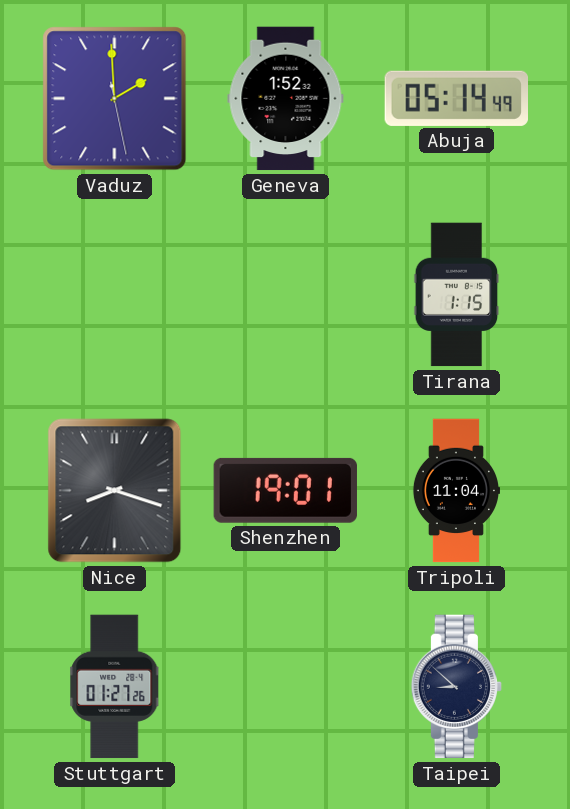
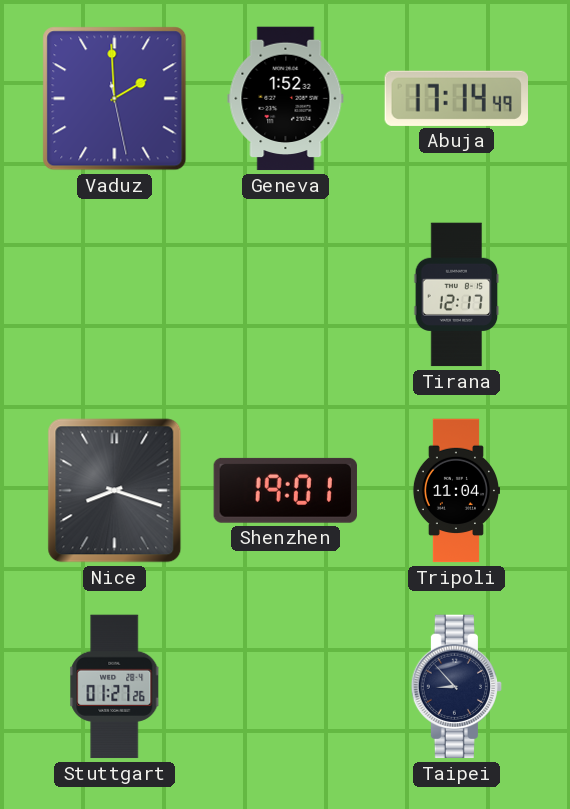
Abuja: 05:14 -> 17:14
Tirana: 1:15 -> 12:17
Taipei: 8:52 -> 8:53
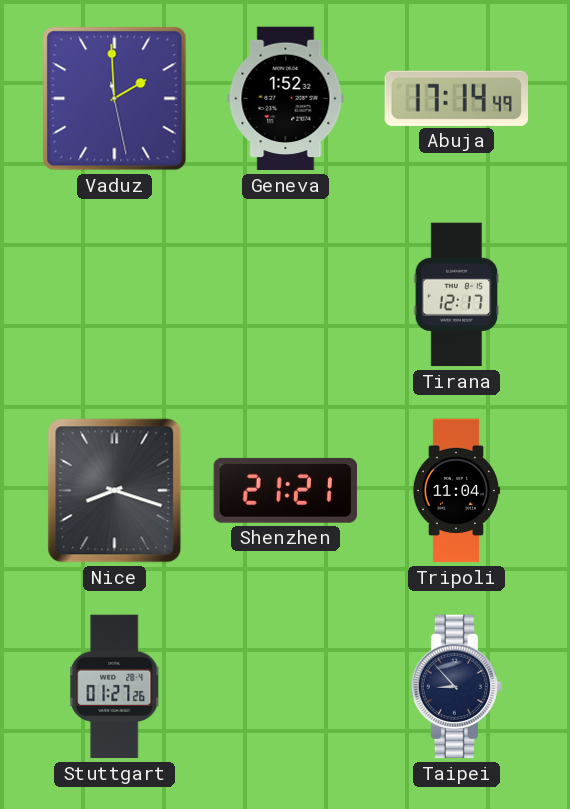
Shenzhen: 19:01 -> 21:21
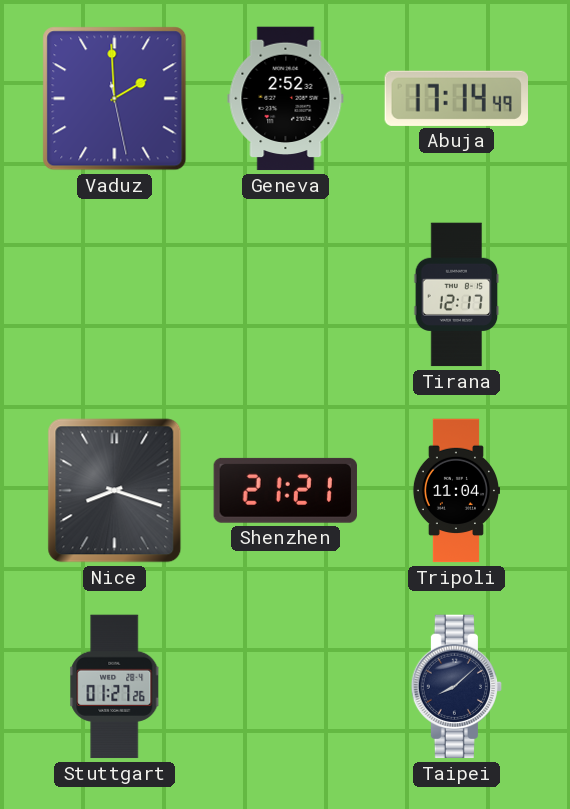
Geneva: 1:52 -> 2:52
Taipei: 8:53 -> 8:08
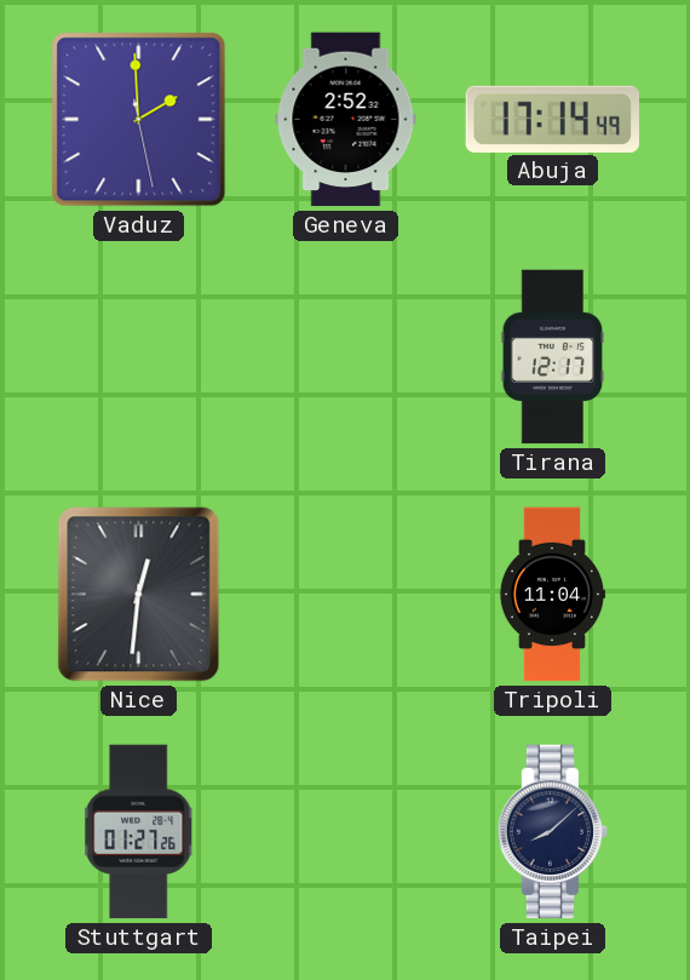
Nice: 8:18 -> 12:31
Shenzhen: 21:21 -> none
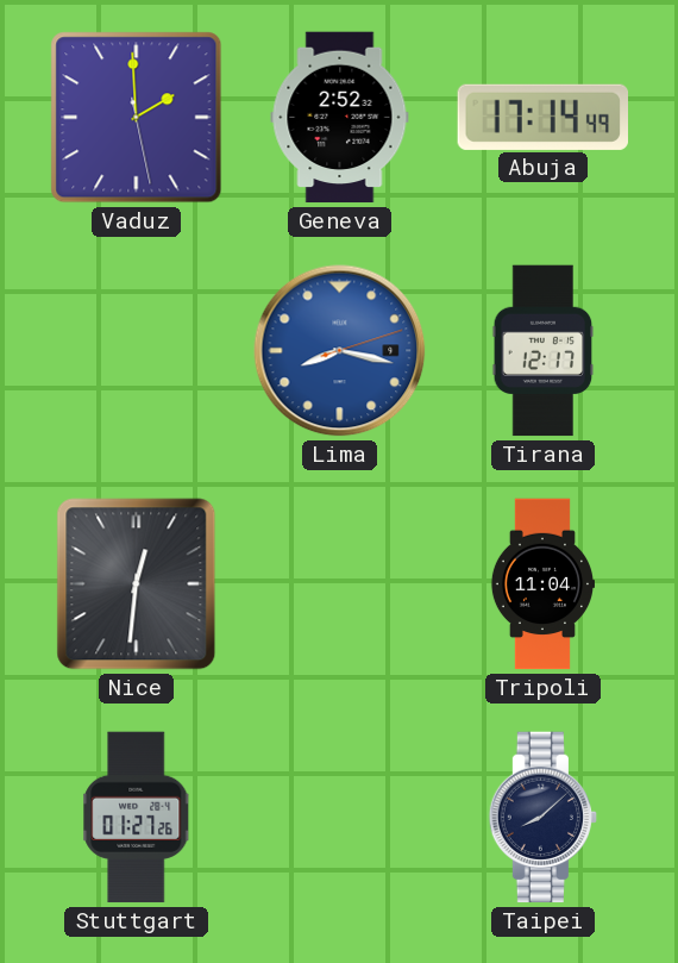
Lima: none -> 8:17
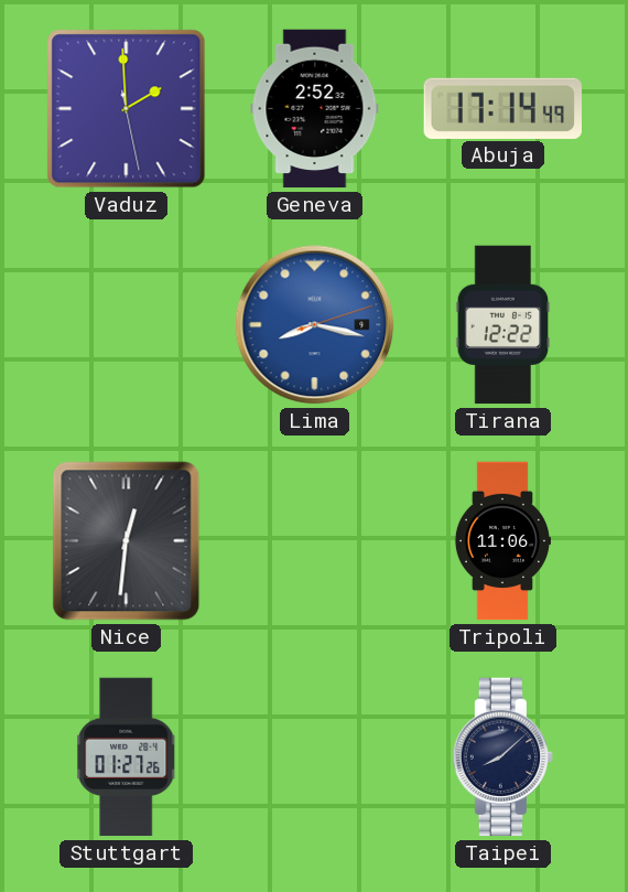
Tirana: 12:17 -> 12:22
Tripoli: 11:04 -> 11:06
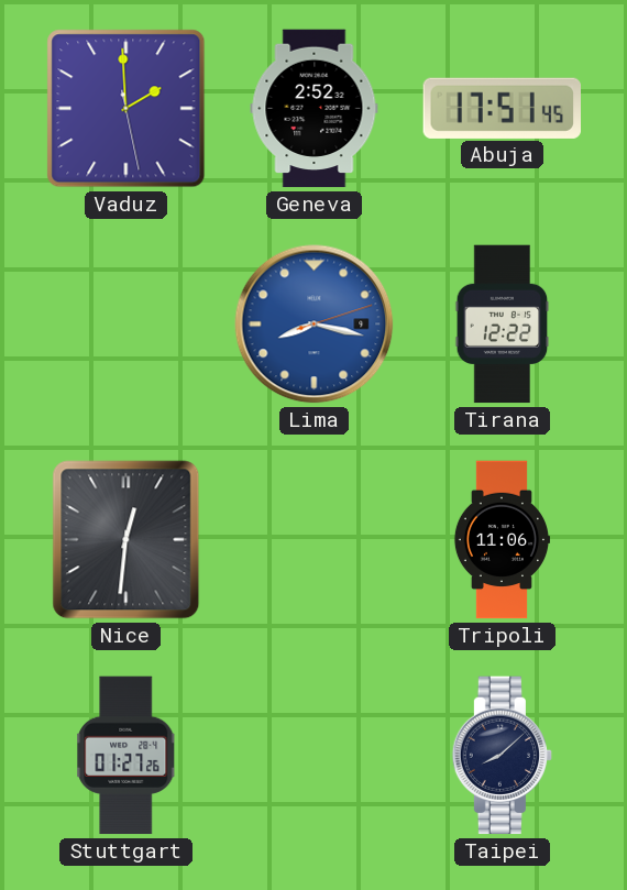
Abuja: 17:14 -> 17:51
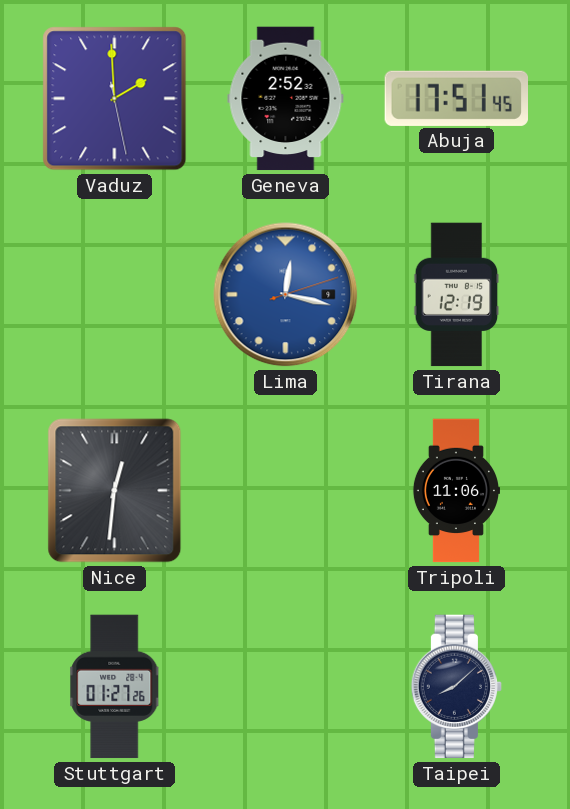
Lima: 8:17 -> 12:17
Tirana: 12:22 -> 12:19
